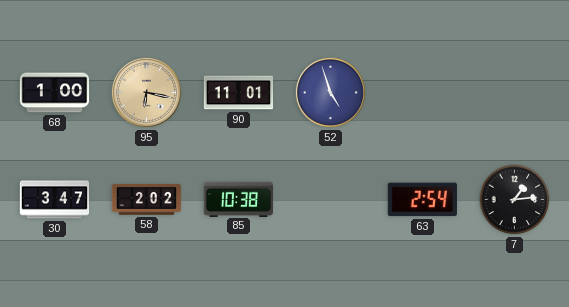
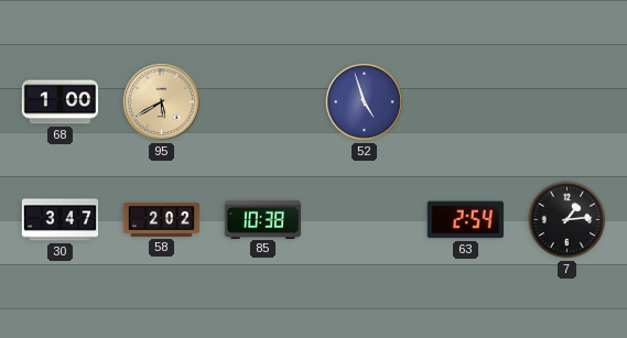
95: 6:17 -> 5:40
90: 11:01 -> none
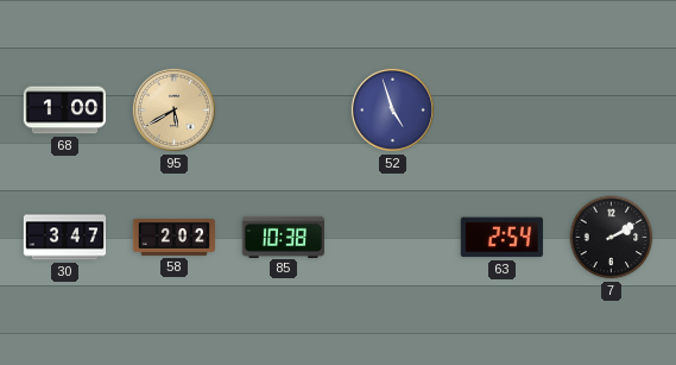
7: 1:14 -> 2:10
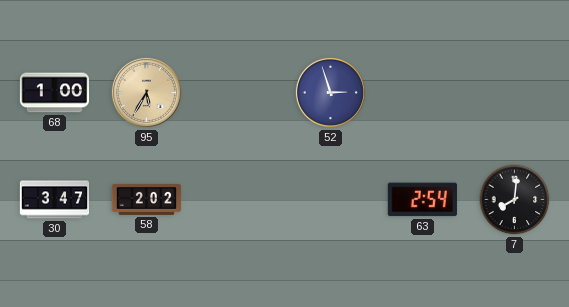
95: 5:40 -> 5:35
52: 4:57 -> 2:57
85: 10:38 -> none
7: 2:10 -> 8:01
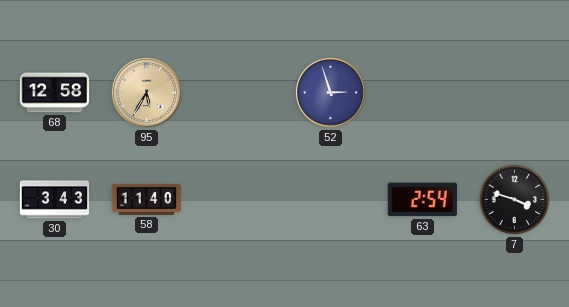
68: 1:00 -> 12:58
30: 3:47 -> 3:43
58: 2:02 -> 11:40
7: 8:01 -> 3:48
